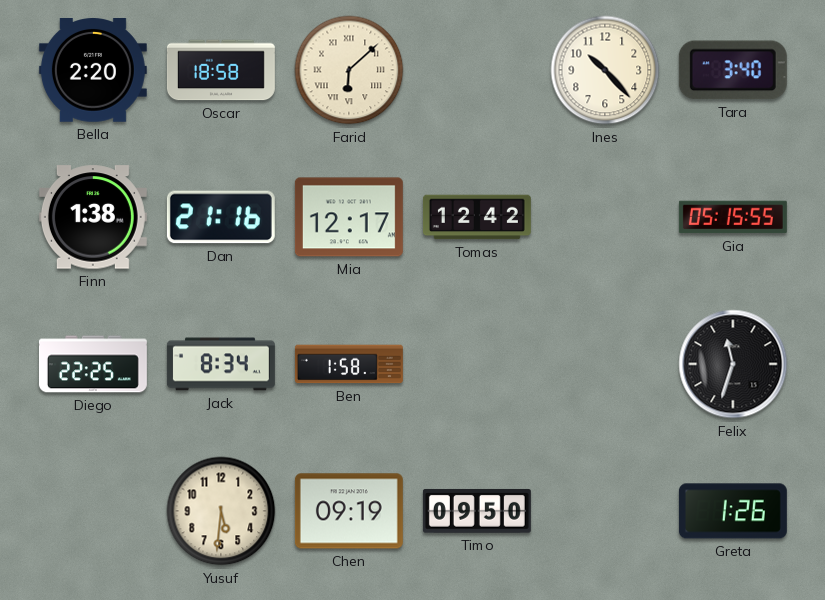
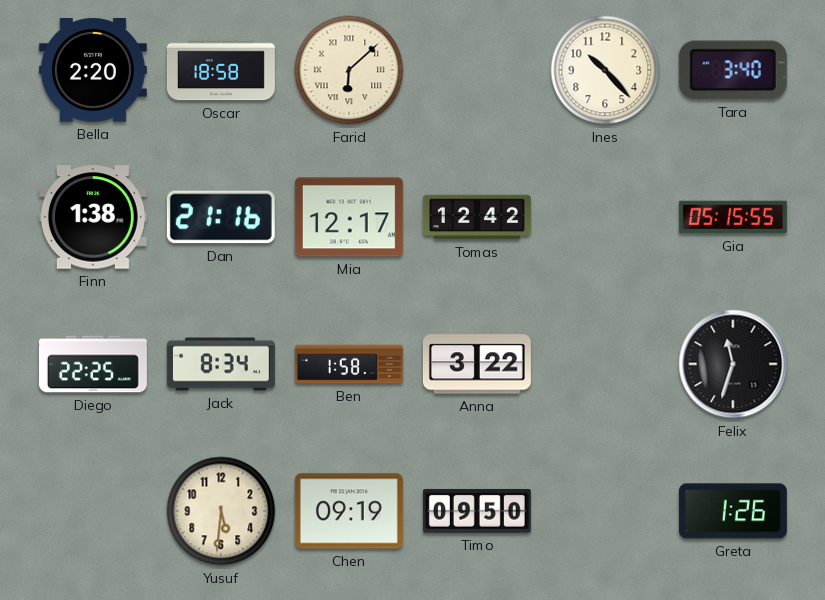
Anna: none -> 3:22
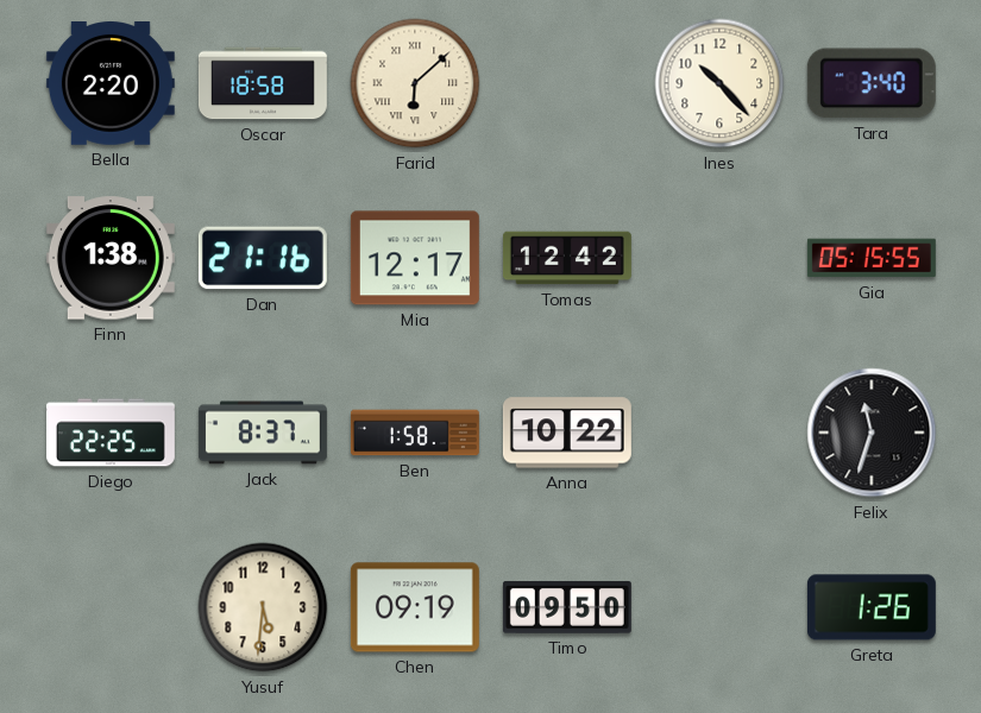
Jack: 8:34 -> 8:37
Anna: 3:22 -> 10:22
